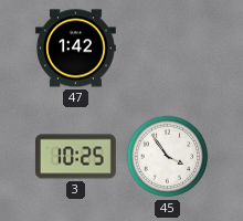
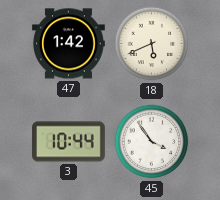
18: none -> 5:41
3: 10:25 -> 10:44
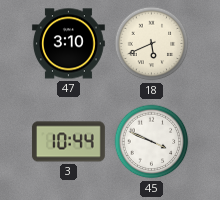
47: 1:42 -> 3:10
45: 3:54 -> 3:49
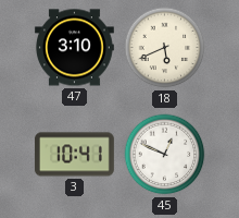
3: 10:44 -> 10:41
45: 3:49 -> 12:49
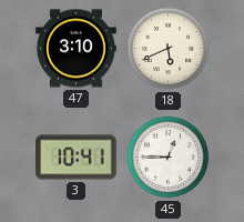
45: 12:49 -> 12:45
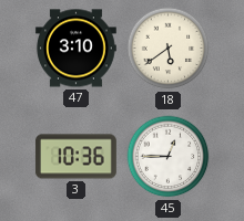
18: 5:41 -> 5:39
3: 10:41 -> 10:36
